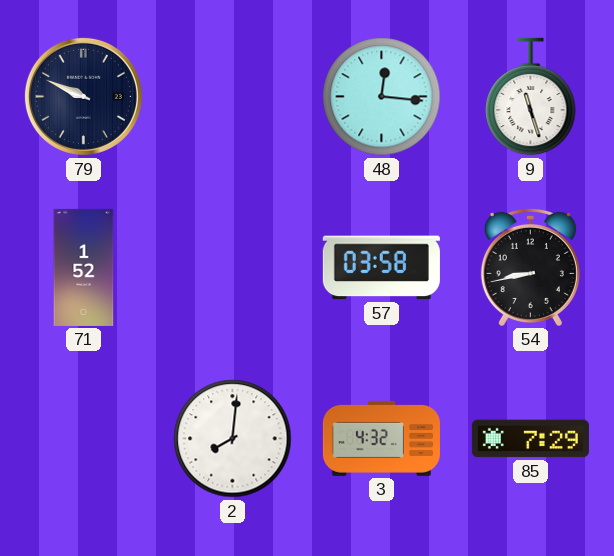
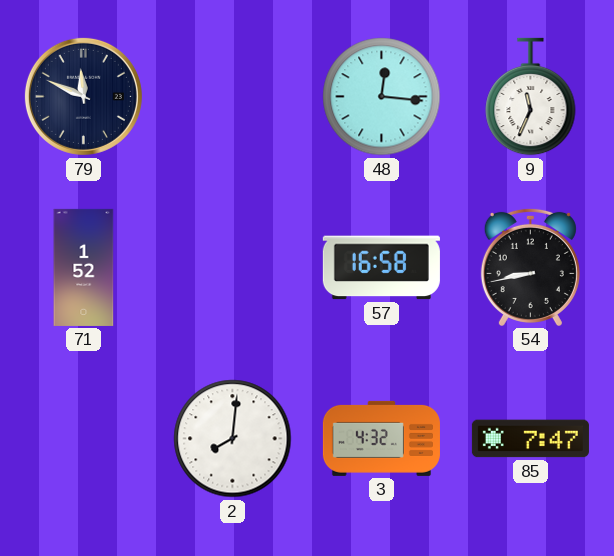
79: 9:49 -> 11:49
9: 11:27 -> 11:34
57: 03:58 -> 16:58
85: 7:29 -> 7:47
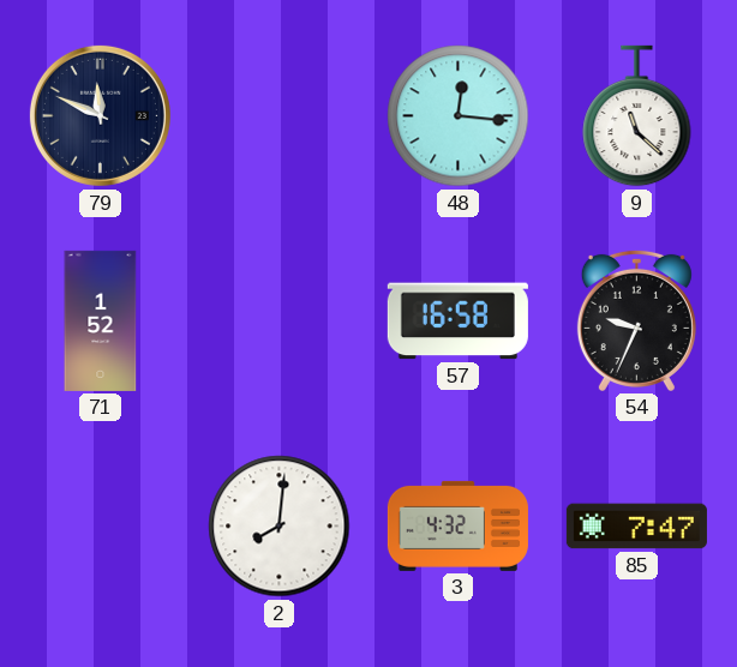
9: 11:34 -> 11:22
54: 8:43 -> 9:34
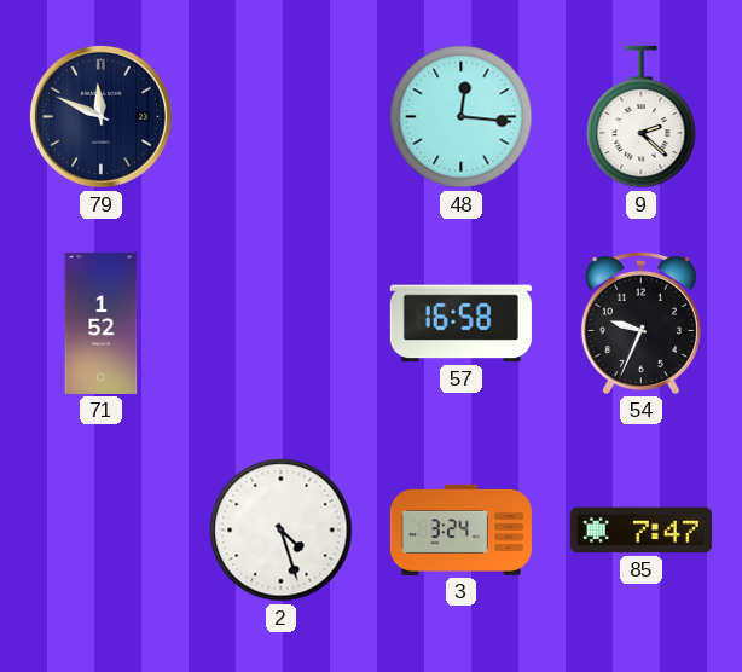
9: 11:22 -> 2:22
2: 8:01 -> 4:27
3: 4:32 -> 3:24
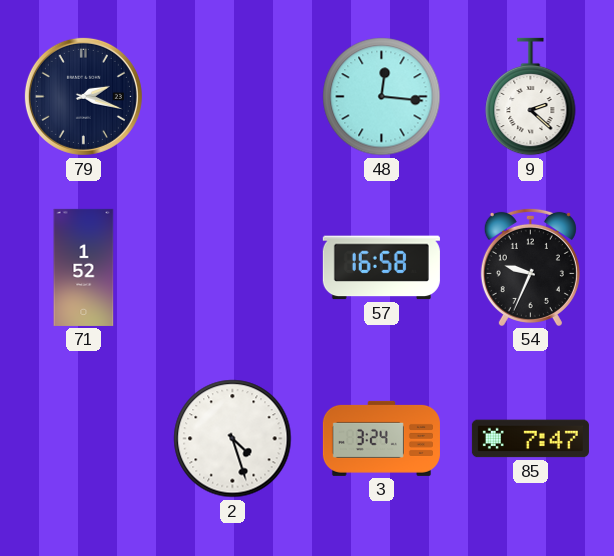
79: 11:49 -> 2:18
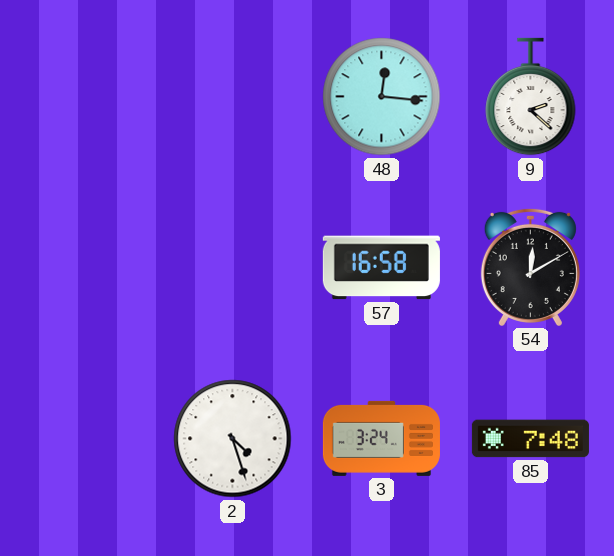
79: 2:18 -> none
71: 1:52 -> none
54: 9:34 -> 12:10
85: 7:47 -> 7:48
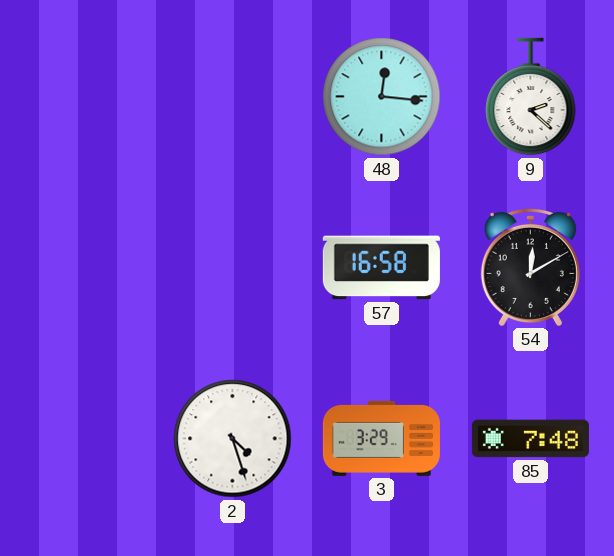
3: 3:24 -> 3:29
